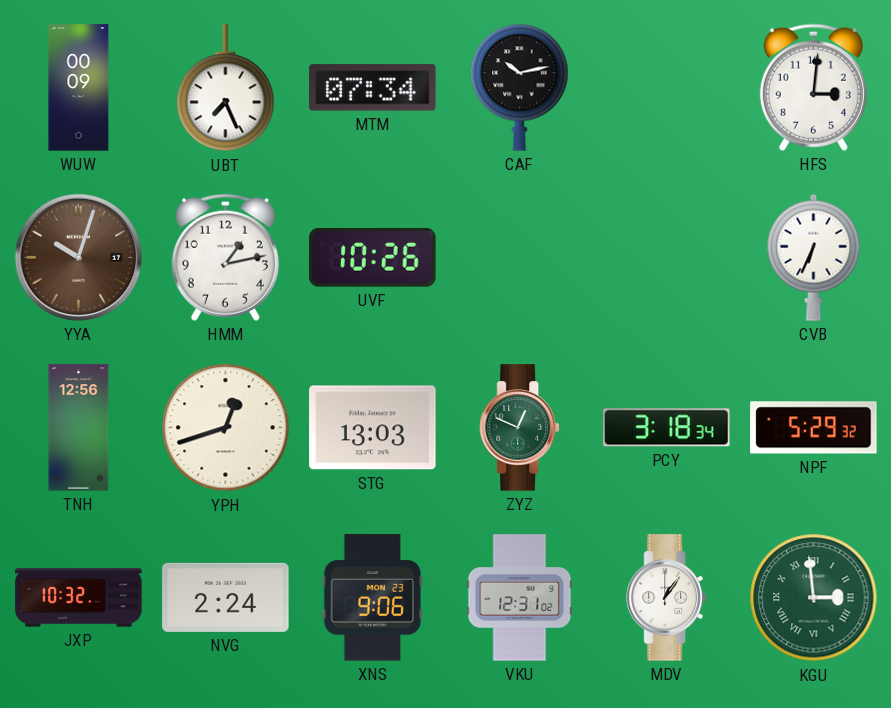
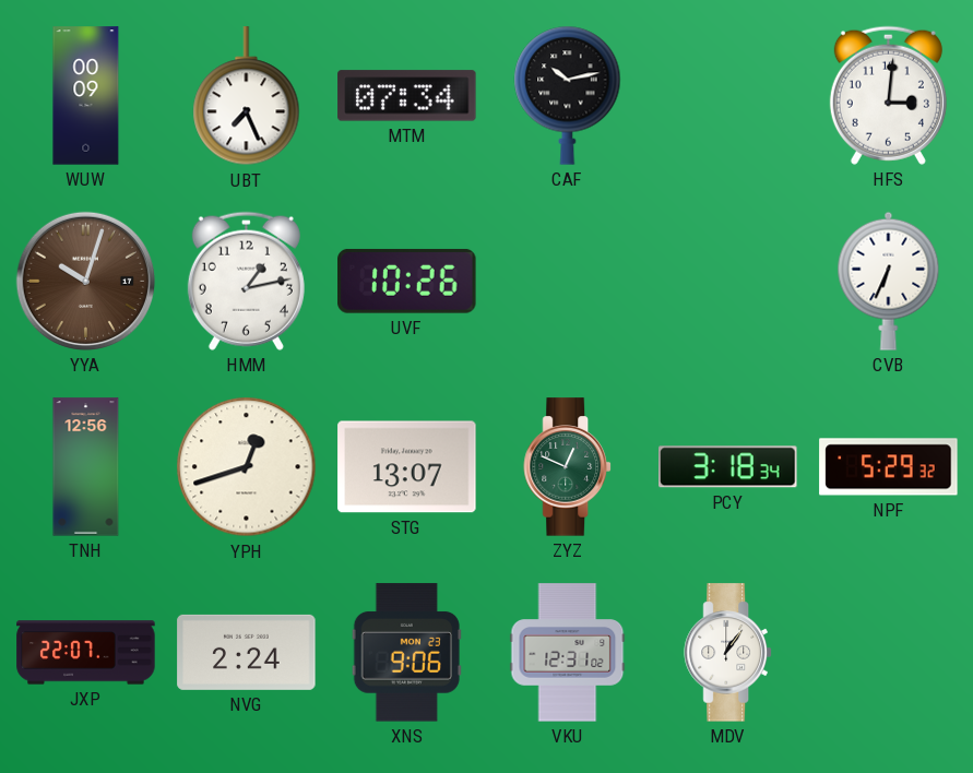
STG: 13:03 -> 13:07
JXP: 10:32 -> 22:07
KGU: 2:59 -> none
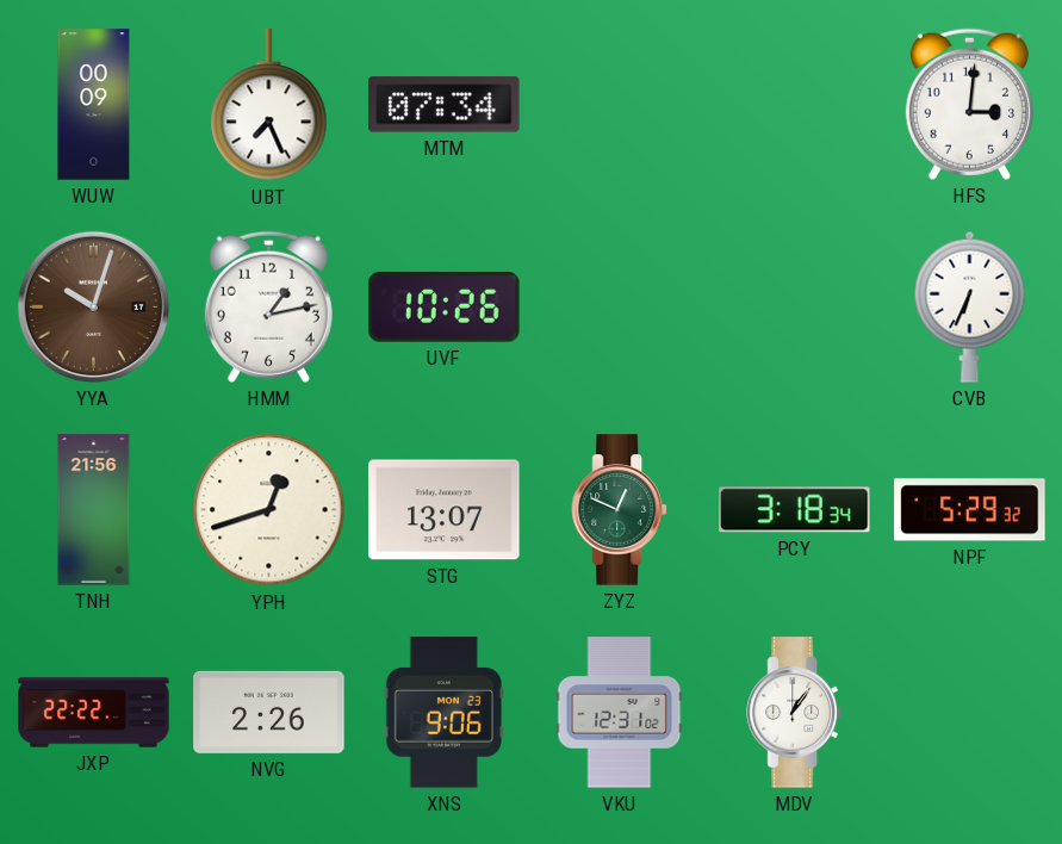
CAF: 10:13 -> none
TNH: 12:56 -> 21:56
JXP: 22:07 -> 22:22
NVG: 2:24 -> 2:26
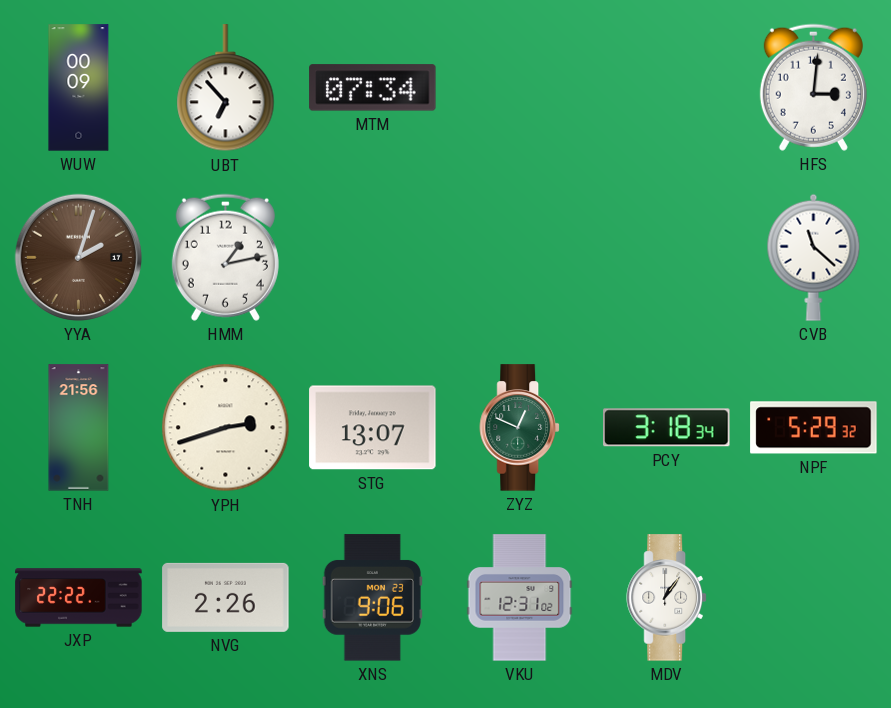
UBT: 7:26 -> 6:53
YYA: 10:03 -> 2:03
UVF: 10:26 -> none
CVB: 6:34 -> 11:22
YPH: 12:42 -> 2:42
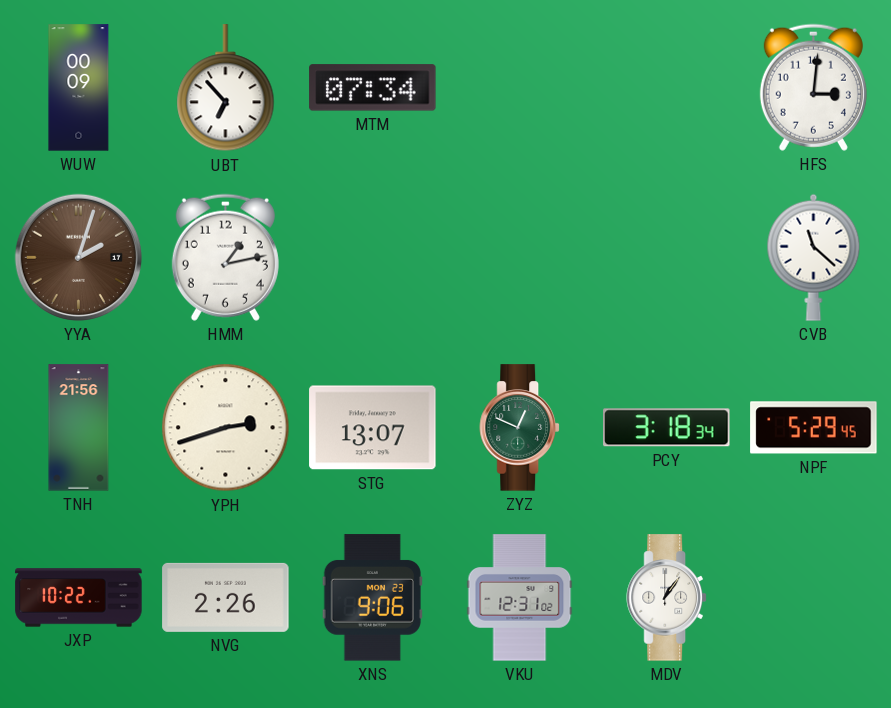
NPF: 5:29:32 -> 5:29:45
JXP: 22:22 -> 10:22
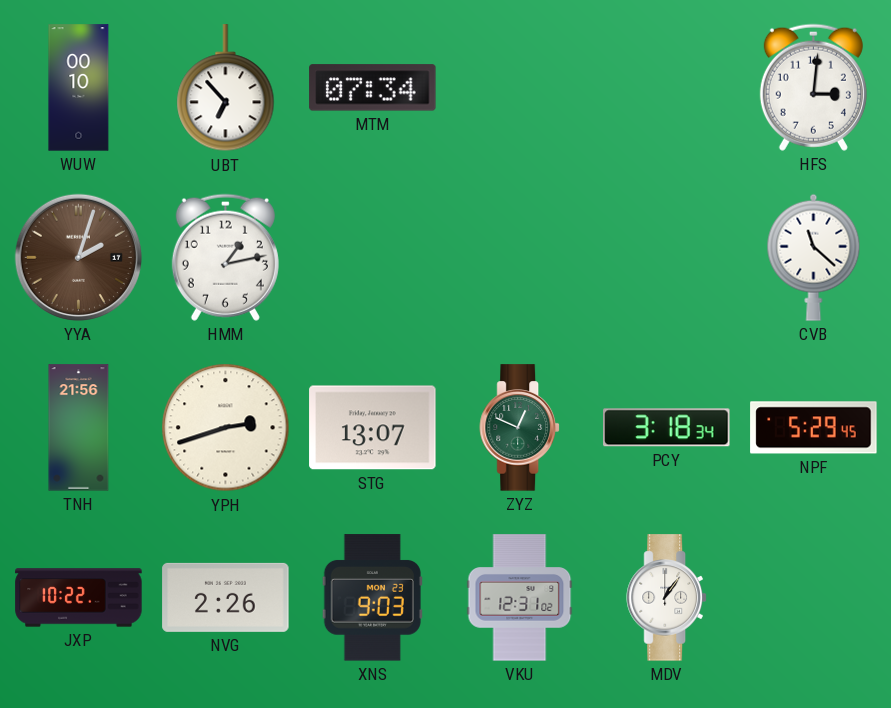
WUW: 00:09 -> 00:10
XNS: 9:06 -> 9:03
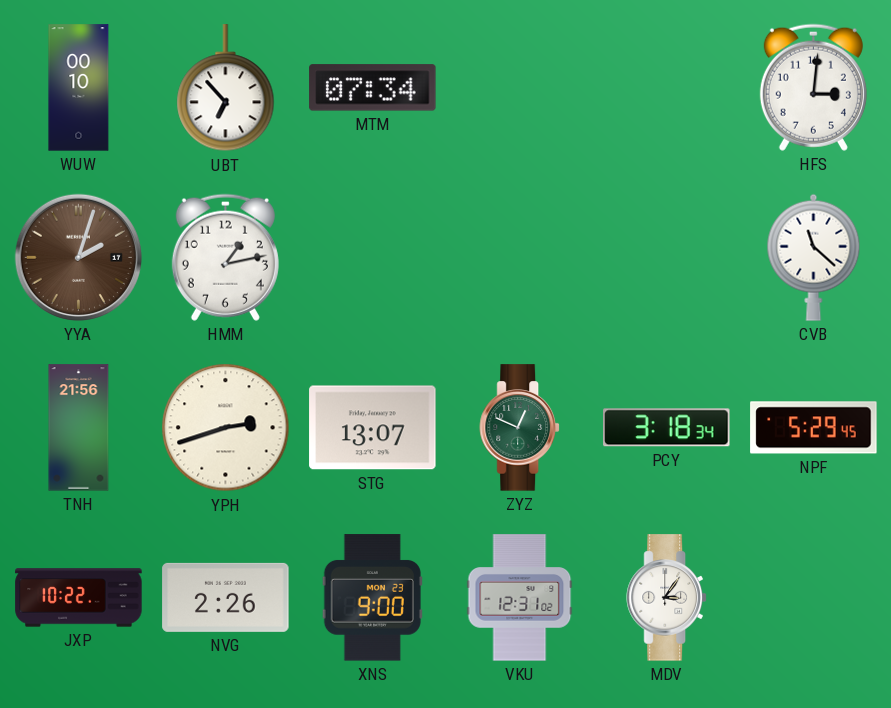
XNS: 9:03 -> 9:00
MDV: 1:06 -> 3:06
